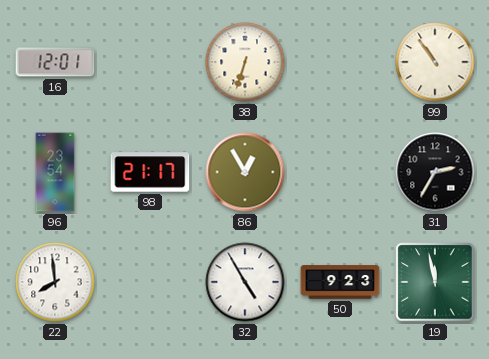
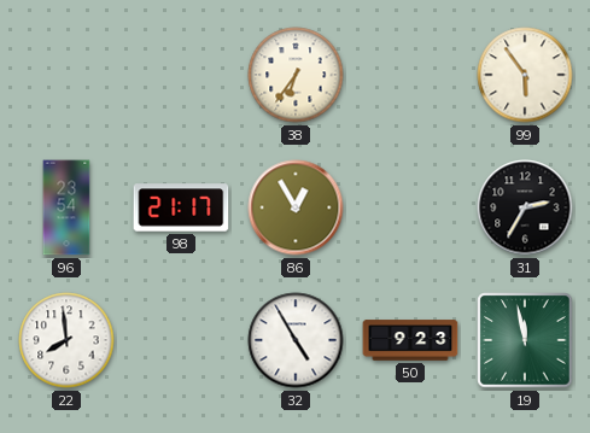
16: 12:01 -> none
38: 6:33 -> 6:36
99: 10:54 -> 5:54
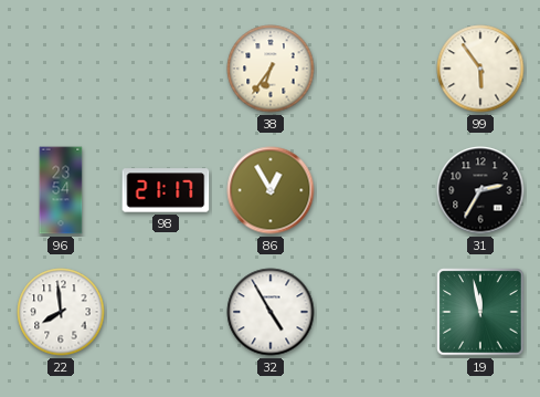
50: 9:23 -> none
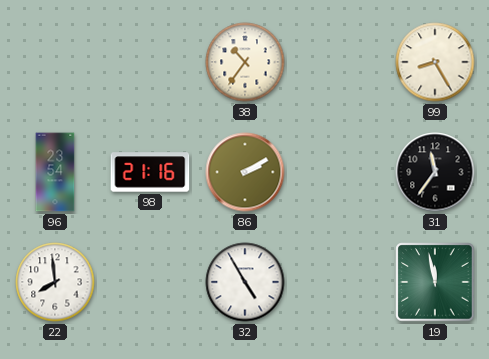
38: 6:36 -> 10:36
99: 5:54 -> 8:25
98: 21:17 -> 21:16
86: 12:55 -> 2:10
31: 2:35 -> 11:36
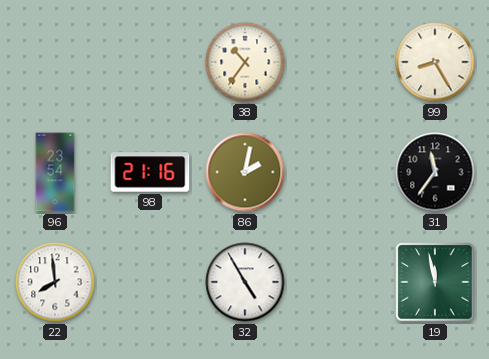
86: 2:10 -> 2:02
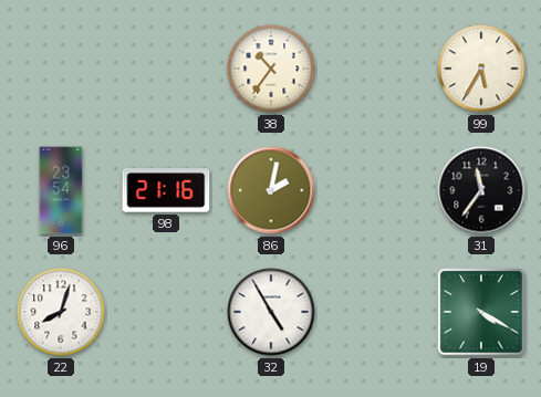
99: 8:25 -> 5:35
22: 7:59 -> 8:03
19: 11:58 -> 4:20
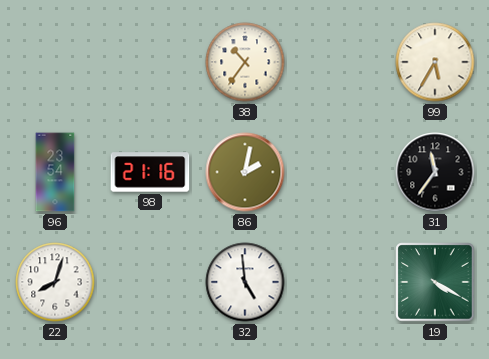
32: 4:55 -> 4:59
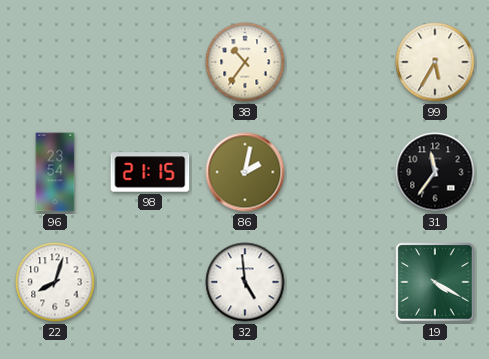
98: 21:16 -> 21:15
